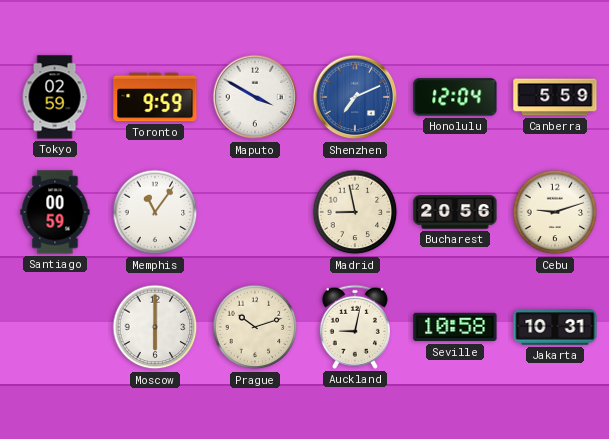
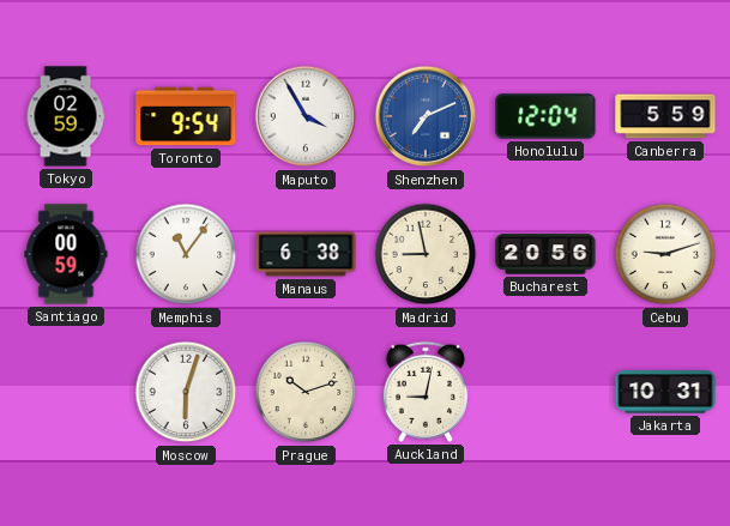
Toronto: 9:59 -> 9:54
Maputo: 3:50 -> 3:55
Manaus: none -> 6:38
Moscow: 6:00 -> 6:03
Seville: 10:58 -> none
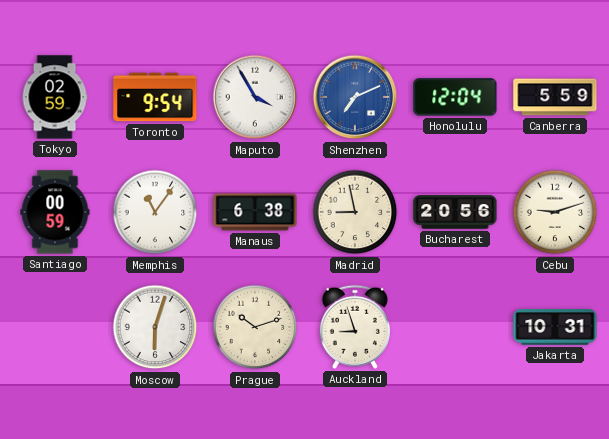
Auckland: 9:02 -> 8:57
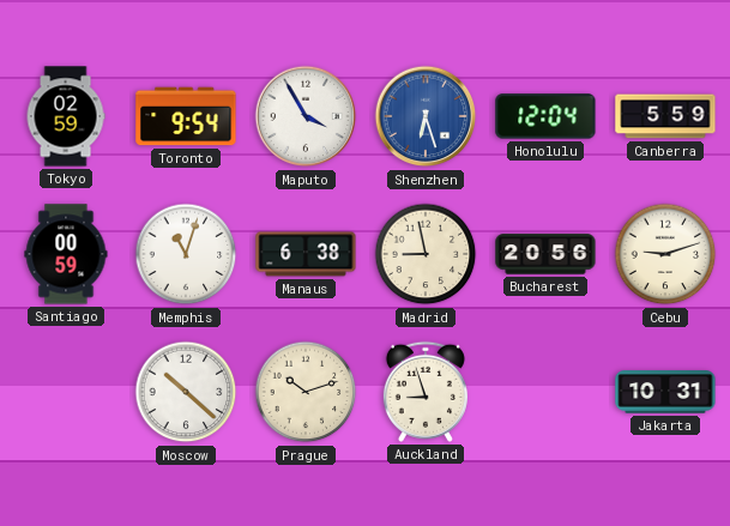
Shenzhen: 7:11 -> 6:27
Memphis: 11:06 -> 11:03
Moscow: 6:03 -> 10:22
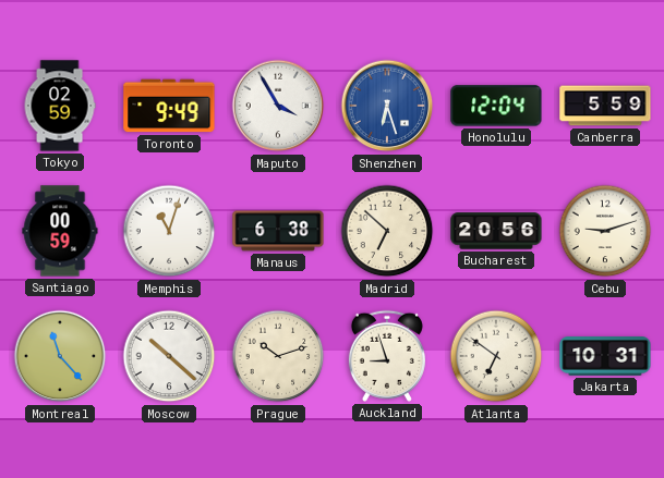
Toronto: 9:54 -> 9:49
Madrid: 8:58 -> 6:52
Montreal: none -> 11:23
Atlanta: none -> 6:51
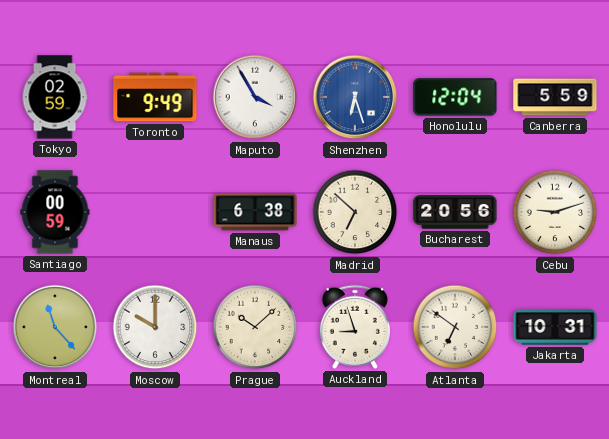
Memphis: 11:03 -> none
Moscow: 10:22 -> 10:00
Prague: 10:12 -> 10:08
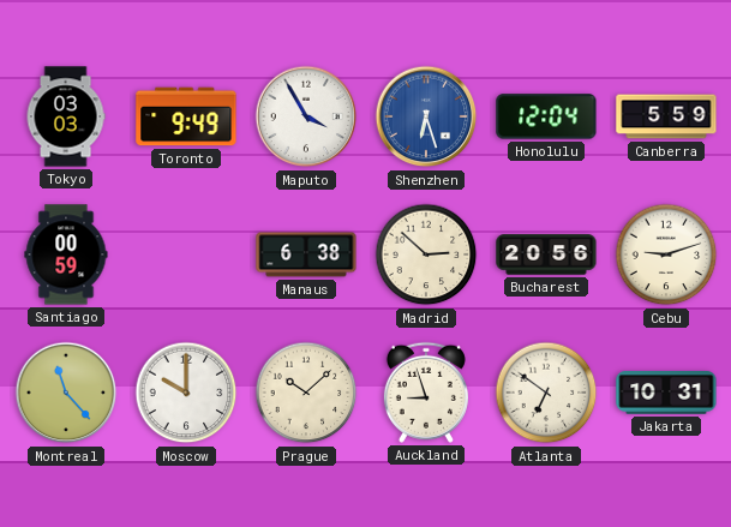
Tokyo: 02:59 -> 03:03
Madrid: 6:52 -> 2:52
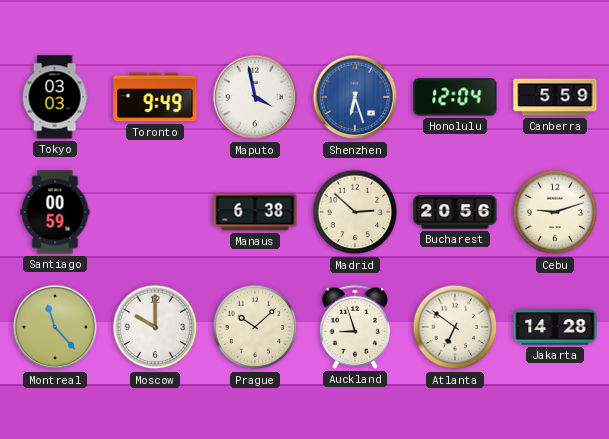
Maputo: 3:55 -> 3:58
Jakarta: 10:31 -> 14:28
